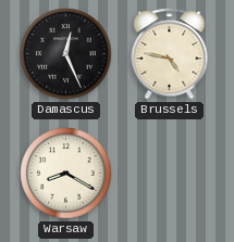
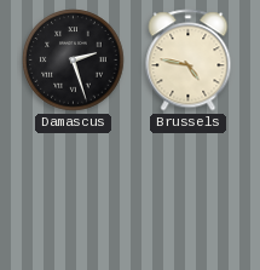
Damascus: 12:26 -> 2:27
Warsaw: 8:20 -> none
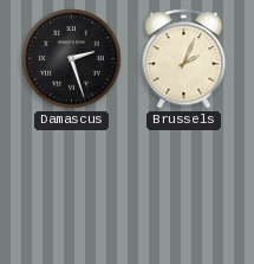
Brussels: 4:47 -> 2:04
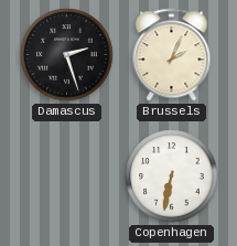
Copenhagen: none -> 6:32
